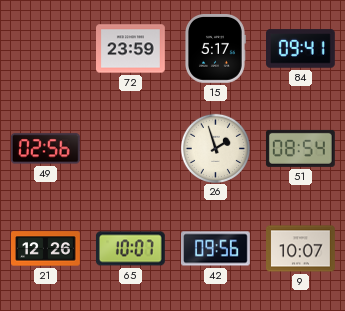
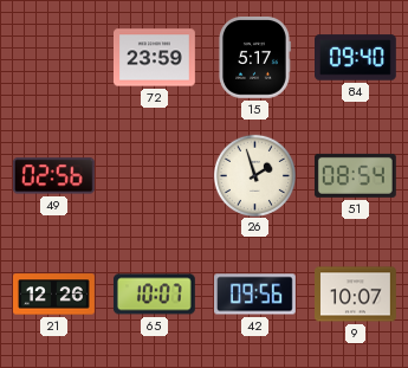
84: 09:41 -> 09:40
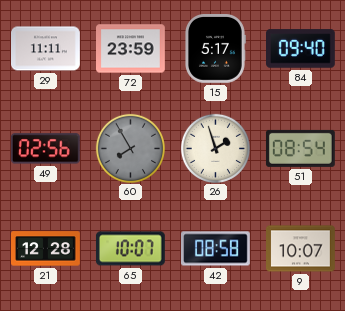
29: none -> 11:11
60: none -> 7:55
21: 12:26 -> 12:28
42: 09:56 -> 08:58
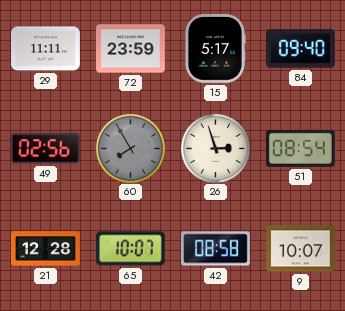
26: 1:57 -> 2:57
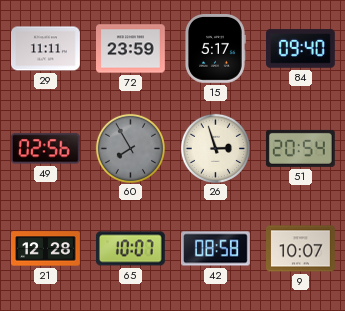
51: 08:54 -> 20:54
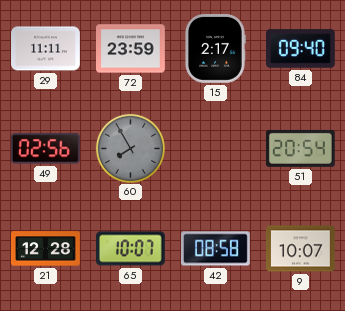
15: 5:17 -> 2:17
26: 2:57 -> none
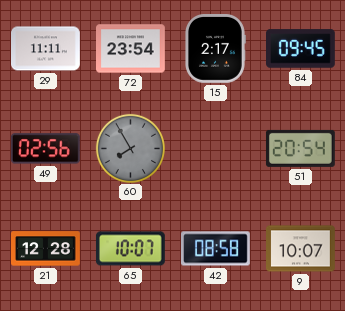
72: 23:59 -> 23:54
84: 09:40 -> 09:45
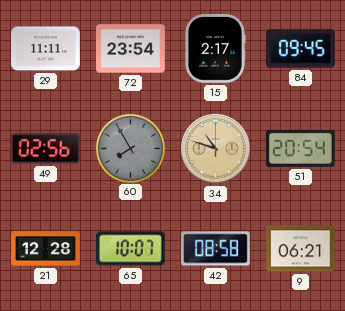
34: none -> 10:48
9: 10:07 -> 06:21
